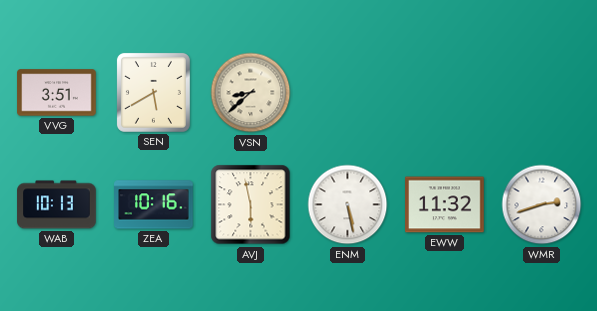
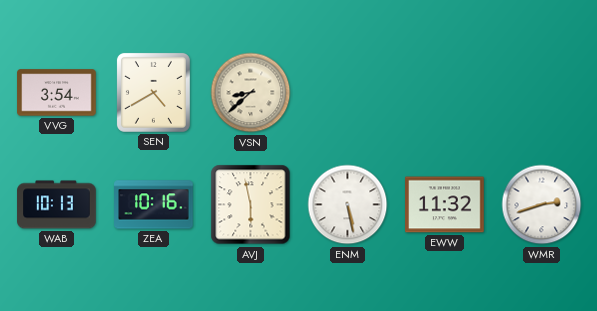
VVG: 3:51 -> 3:54
SEN: 5:40 -> 4:40
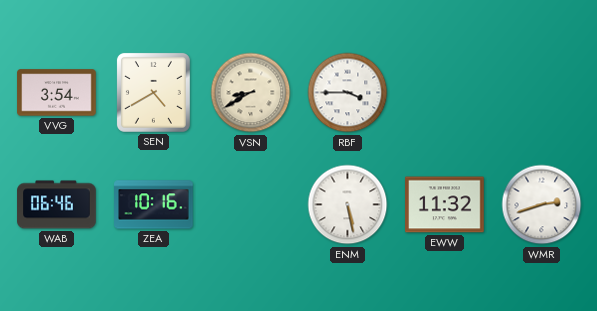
VSN: 8:38 -> 8:40
RBF: none -> 3:45
WAB: 10:13 -> 06:46
AVJ: 5:58 -> none
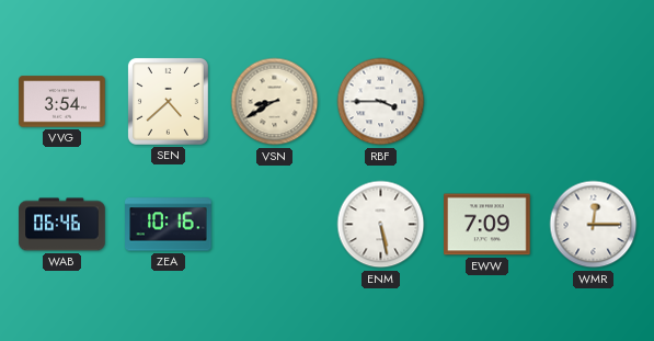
SEN: 4:40 -> 4:38
EWW: 11:32 -> 7:09
WMR: 2:42 -> 12:15
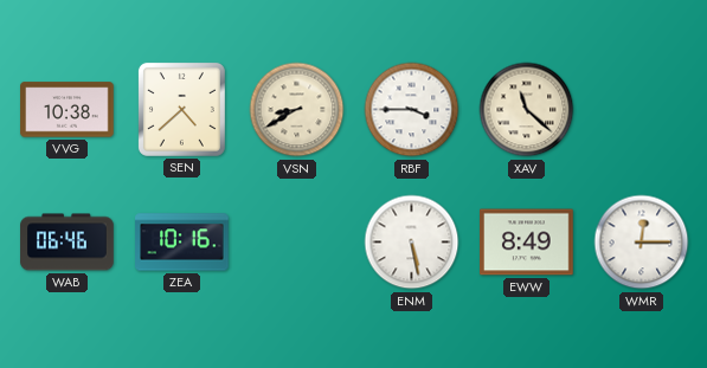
VVG: 3:54 -> 10:38
XAV: none -> 11:22
EWW: 7:09 -> 8:49
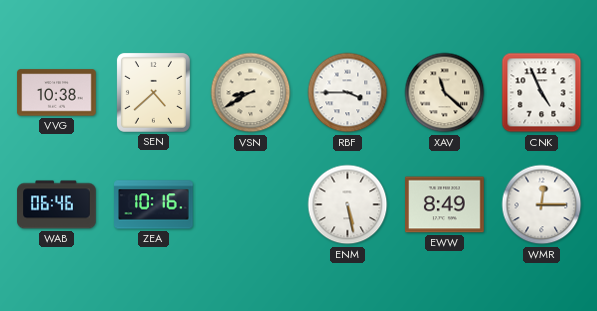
CNK: none -> 4:56
